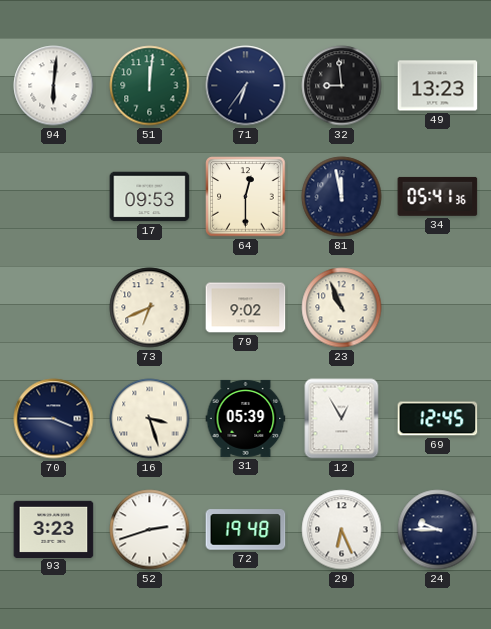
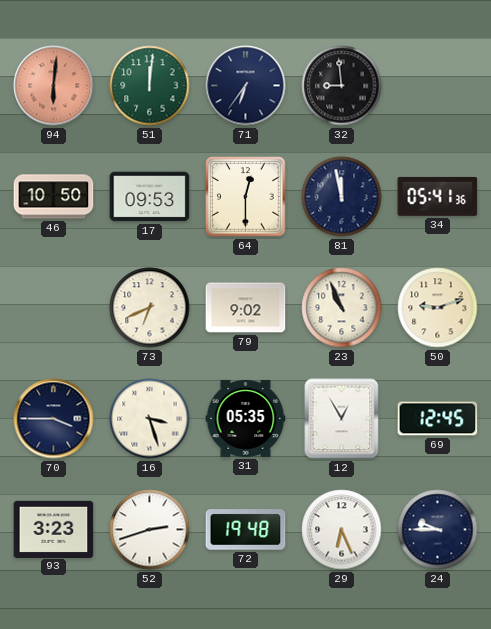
94 dial: white -> salmon
49: 13:23 -> none
46: none -> 10:50
50: none -> 9:12
31: 05:39 -> 05:35
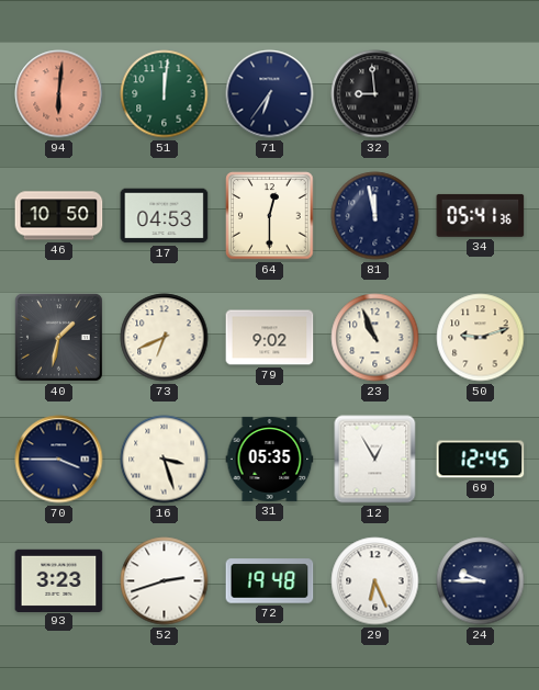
17: 09:53 -> 04:53
40: none -> 1:32
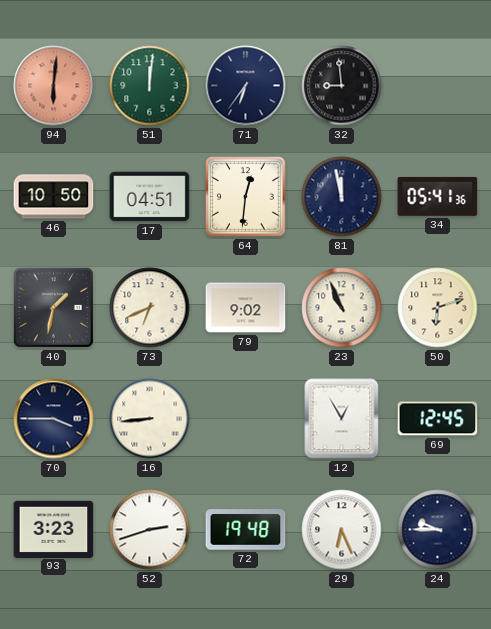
17: 04:53 -> 04:51
64: 12:30 -> 12:31
50: 9:12 -> 6:12
16: 3:27 -> 8:44
31: 05:35 -> none
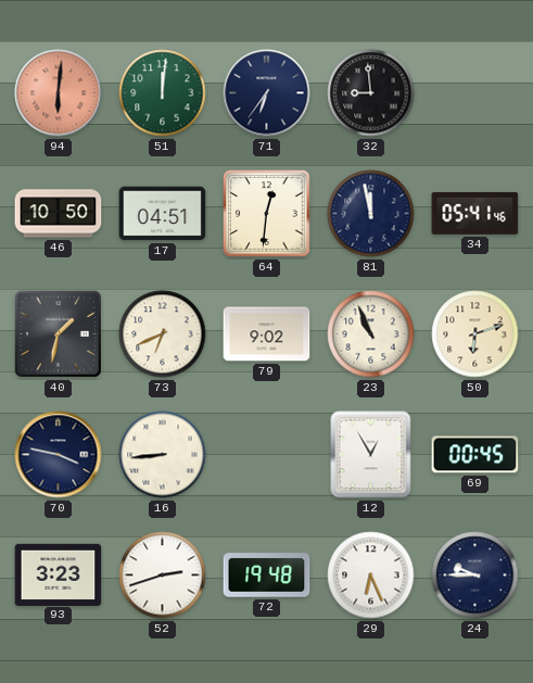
34: 05:41:36 -> 05:41:46
70: 3:45 -> 3:47
69: 12:45 -> 00:45
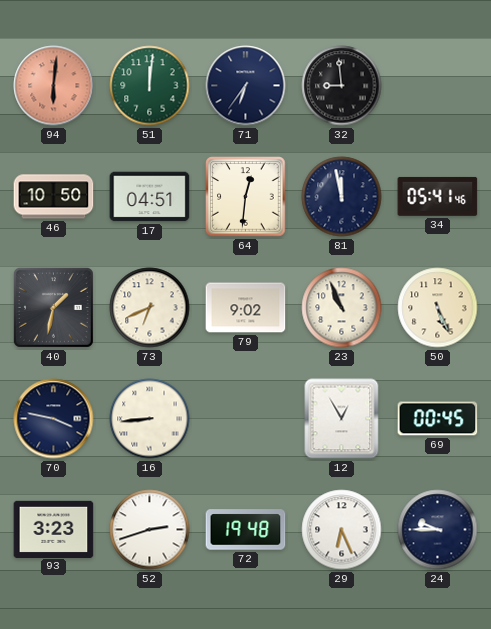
50: 6:12 -> 5:26
